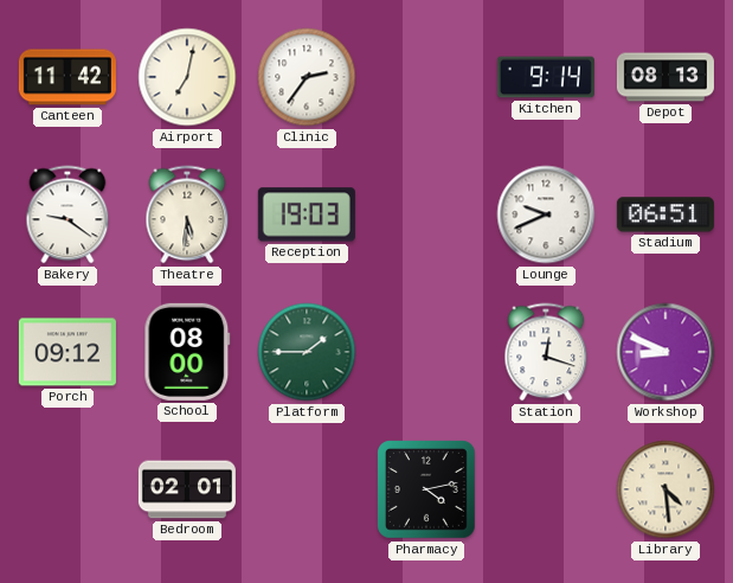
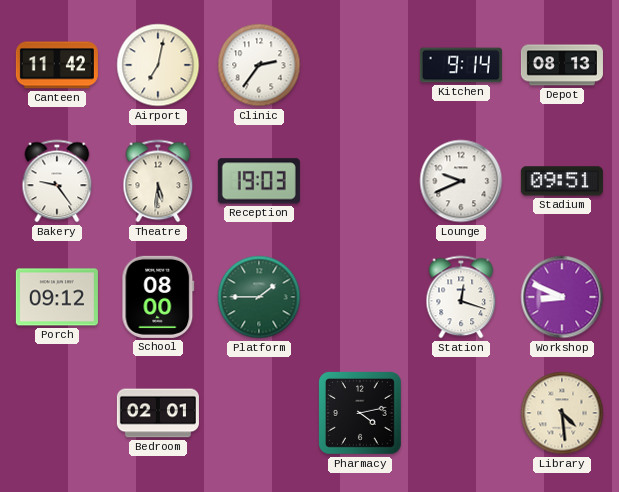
Bakery: 9:21 -> 9:24
Stadium: 06:51 -> 09:51
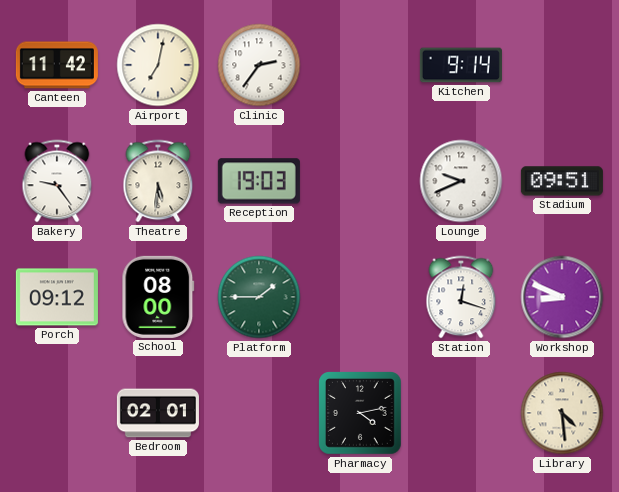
Depot: 08:13 -> none
